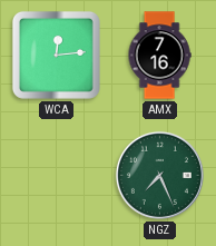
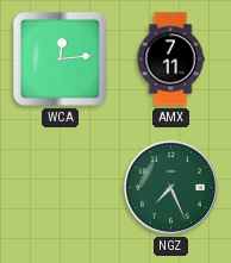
AMX: 7:16 -> 7:11
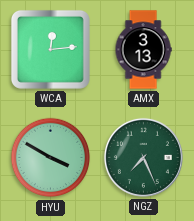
AMX: 7:11 -> 3:13
HYU: none -> 3:50
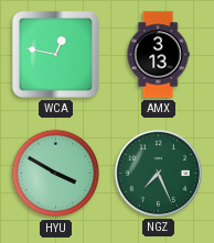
WCA: 12:14 -> 12:47
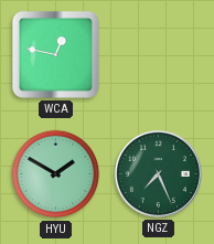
AMX: 3:13 -> none
HYU: 3:50 -> 1:50
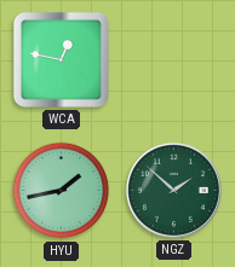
HYU: 1:50 -> 1:43
NGZ: 7:26 -> 1:52
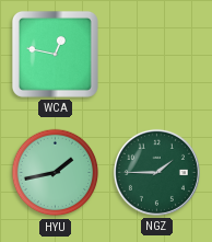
NGZ: 1:52 -> 1:45
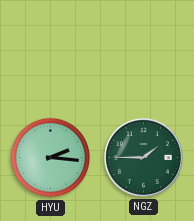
WCA: 12:47 -> none
HYU: 1:43 -> 2:16
